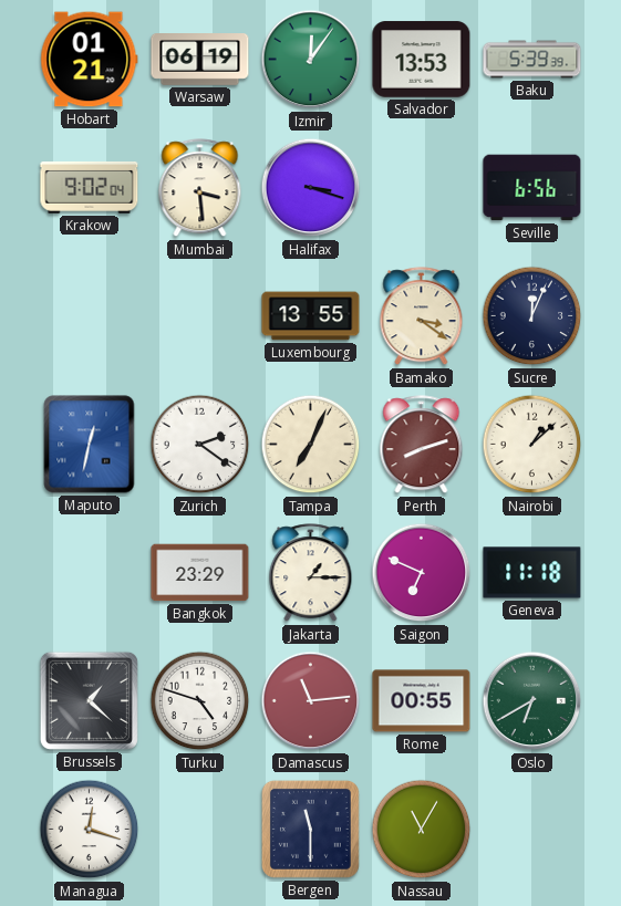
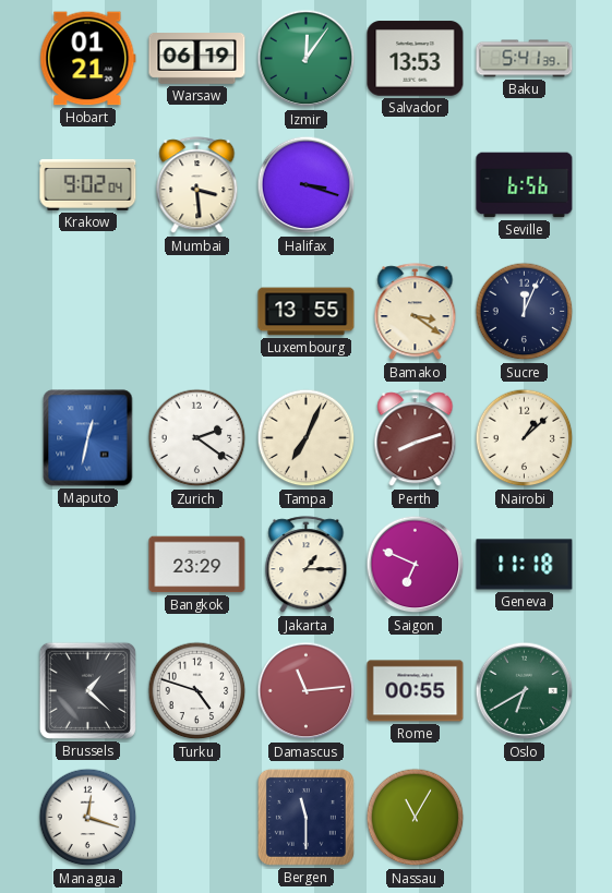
Baku: 5:39 -> 5:41
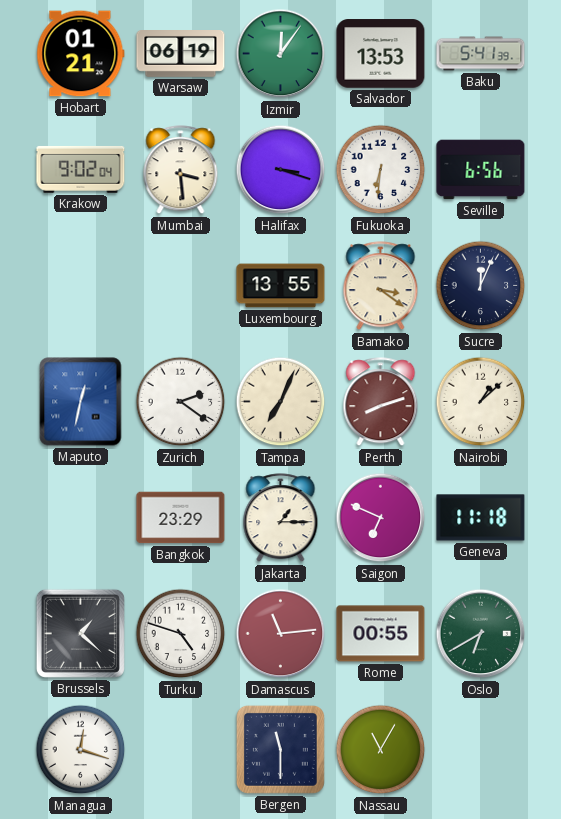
Fukuoka: none -> 6:31
